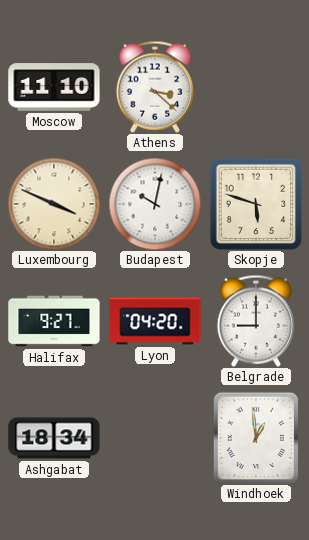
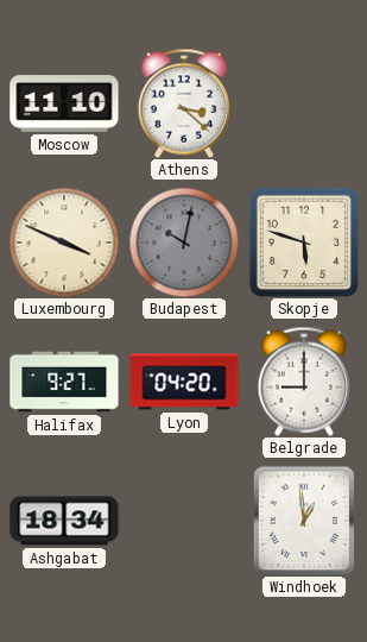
Budapest dial: white -> grey
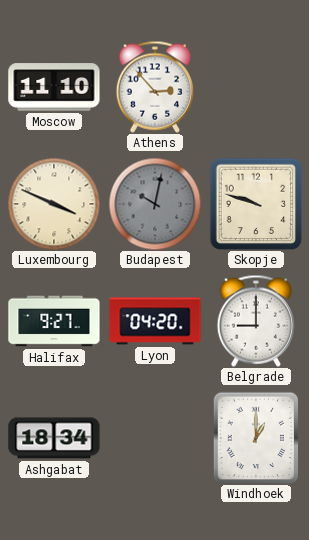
Athens: 3:22 -> 2:53
Skopje: 5:48 -> 9:48
Windhoek: 12:59 -> 1:00
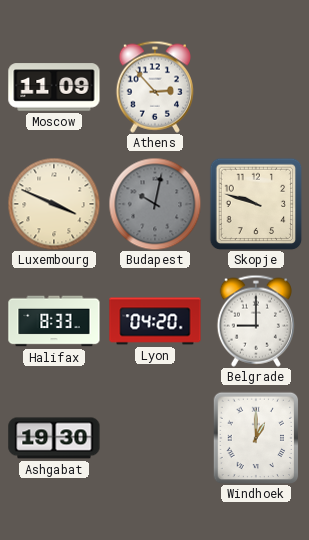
Moscow: 11:10 -> 11:09
Halifax: 9:27 -> 8:33
Ashgabat: 18:34 -> 19:30
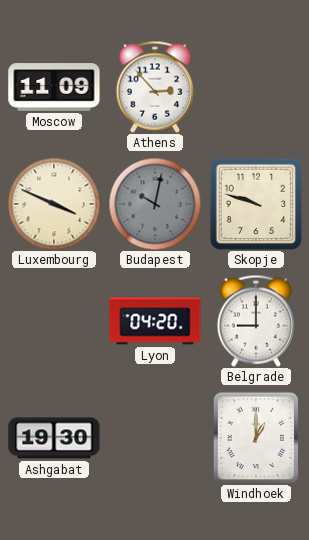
Halifax: 8:33 -> none
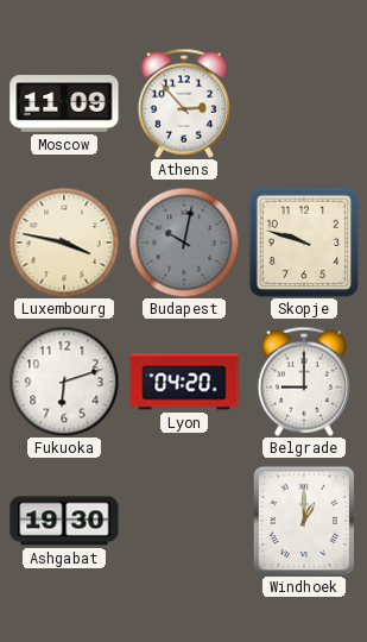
Luxembourg: 3:49 -> 3:47
Fukuoka: none -> 6:12
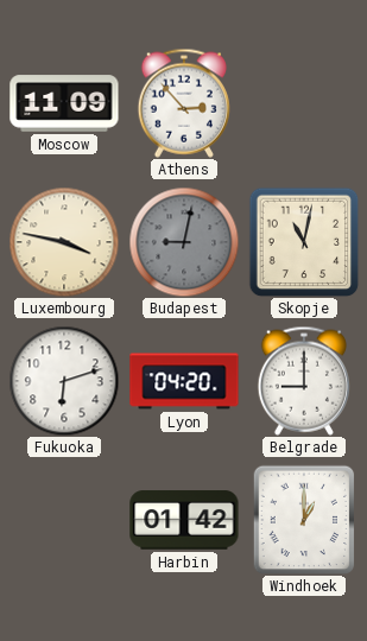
Budapest: 10:02 -> 9:02
Skopje: 9:48 -> 11:02
Ashgabat: 19:30 -> none
Harbin: none -> 01:42
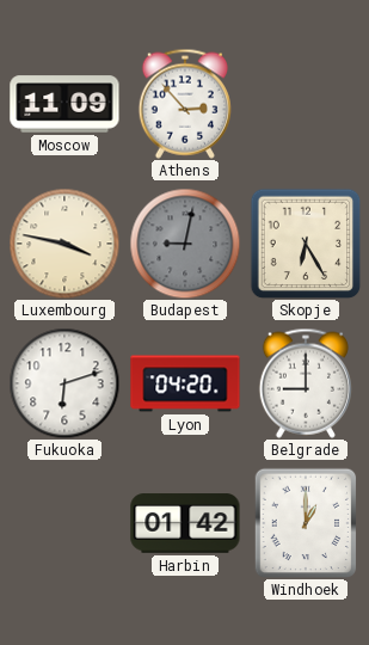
Skopje: 11:02 -> 6:25
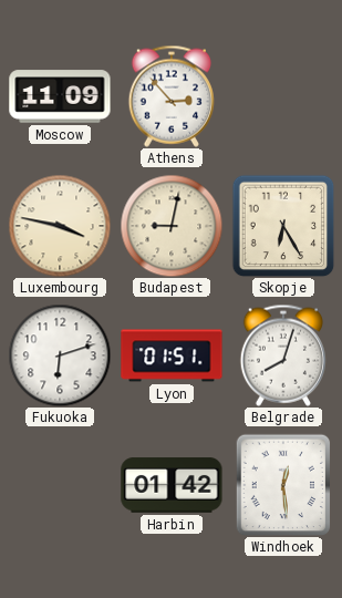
Budapest dial: grey -> cream
Lyon: 04:20 -> 01:51
Belgrade: 9:00 -> 8:03
Windhoek: 1:00 -> 12:29
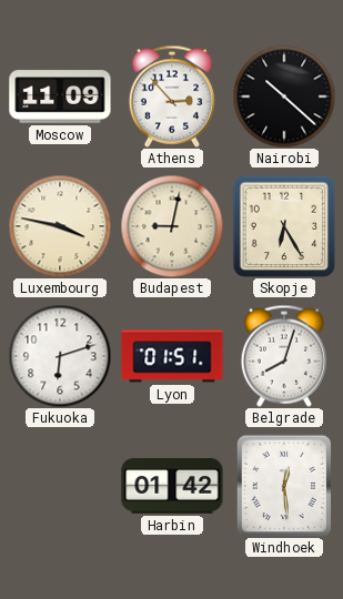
Nairobi: none -> 10:22
